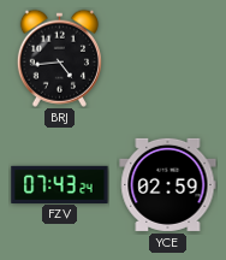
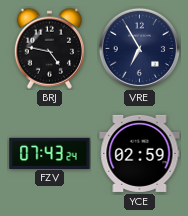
BRJ: 4:44 -> 4:47
VRE: none -> 6:55
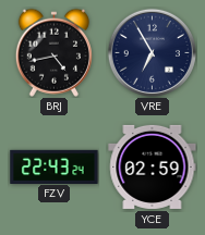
BRJ: 4:47 -> 4:43
FZV: 07:43 -> 22:43
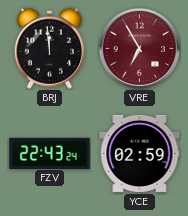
BRJ: 4:43 -> 11:59
VRE dial: navy -> burgundy
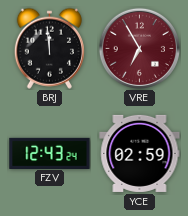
FZV: 22:43 -> 12:43
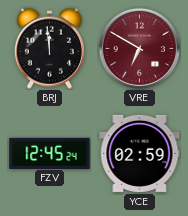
VRE: 6:55 -> 6:50
FZV: 12:43 -> 12:45
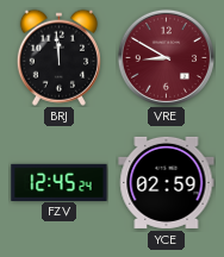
VRE: 6:50 -> 8:50
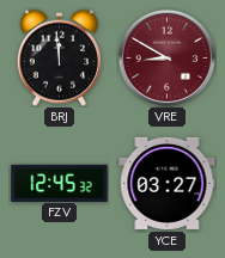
FZV: 12:45:24 -> 12:45:32
YCE: 02:59 -> 03:27
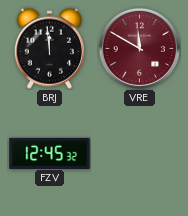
VRE: 8:50 -> 11:50
YCE: 03:27 -> none
